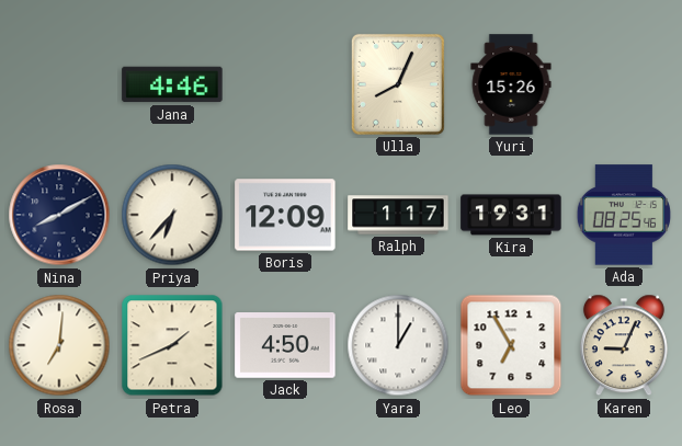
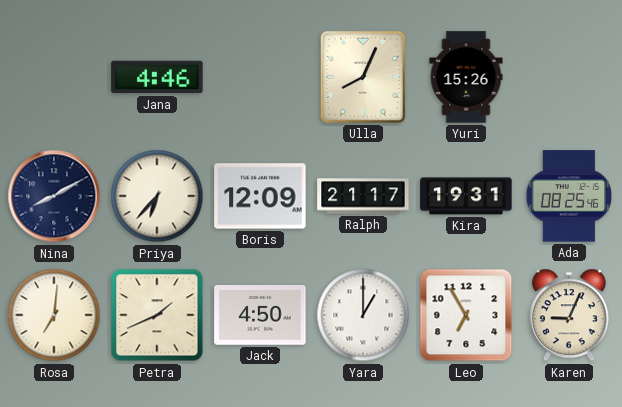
Ralph: 1:17 -> 21:17
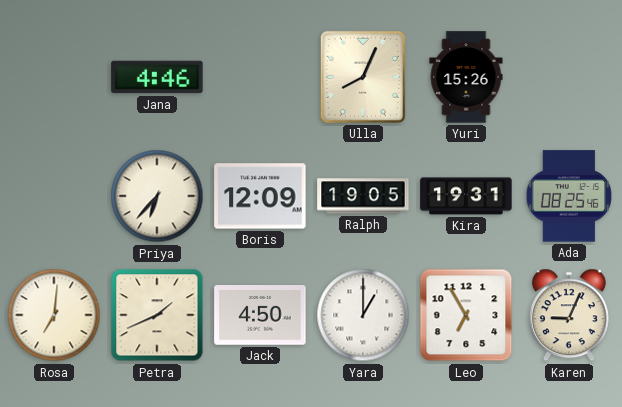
Nina: 8:10 -> none
Ralph: 21:17 -> 19:05
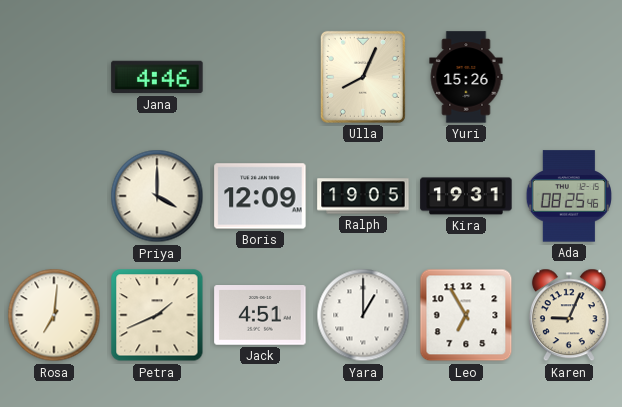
Priya: 6:37 -> 4:00
Jack: 4:50 -> 4:51
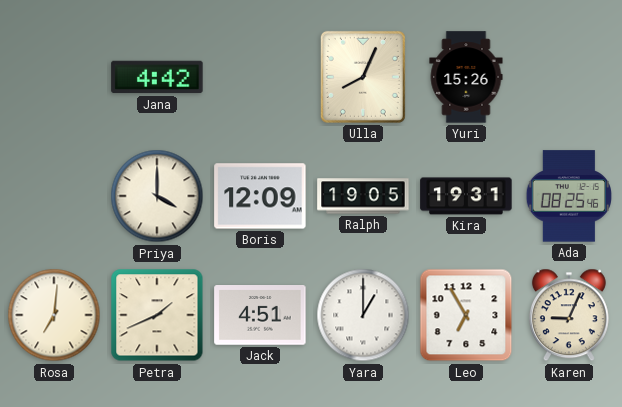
Jana: 4:46 -> 4:42
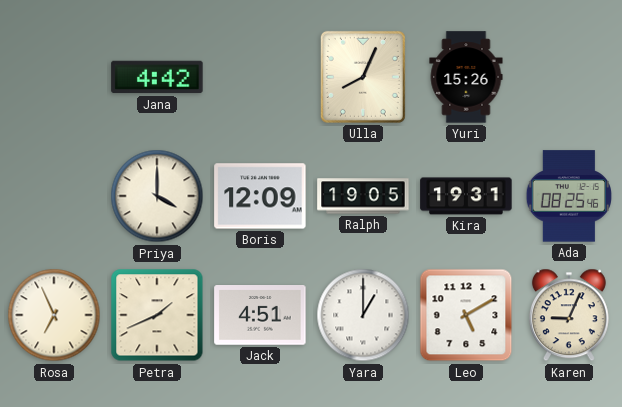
Rosa: 7:01 -> 6:56
Leo: 6:55 -> 5:10
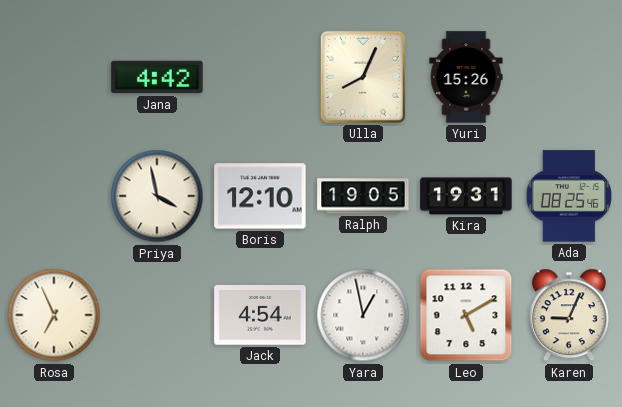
Priya: 4:00 -> 3:58
Boris: 12:09 -> 12:10
Petra: 1:41 -> none
Jack: 4:51 -> 4:54
Yara: 1:00 -> 12:58
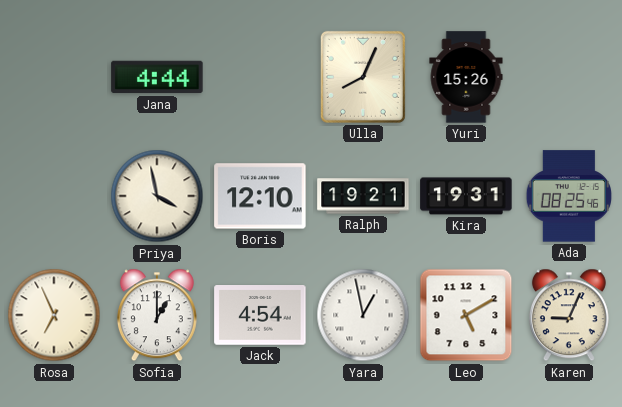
Jana: 4:42 -> 4:44
Ralph: 19:05 -> 19:21
Sofia: none -> 1:00
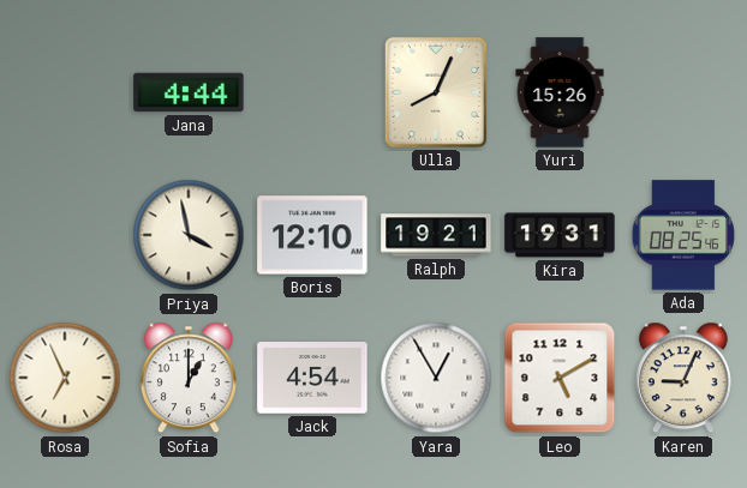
Yara: 12:58 -> 12:55
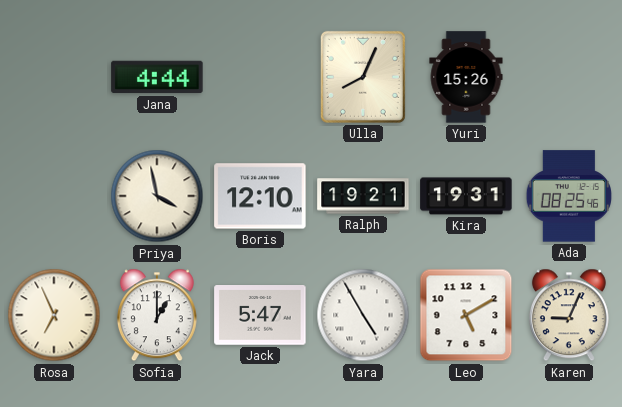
Jack: 4:54 -> 5:47
Yara: 12:55 -> 4:55
